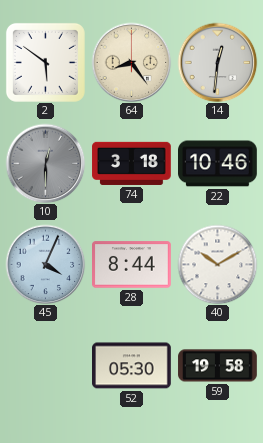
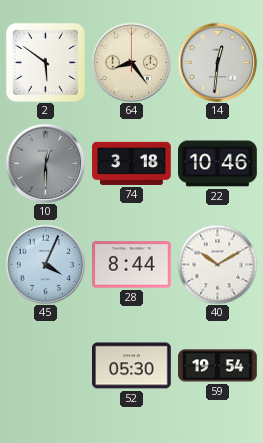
59: 19:58 -> 19:54
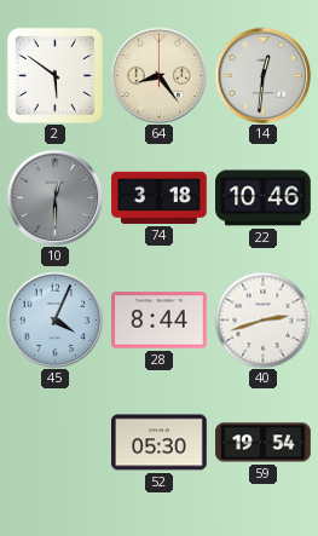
40: 10:10 -> 2:42
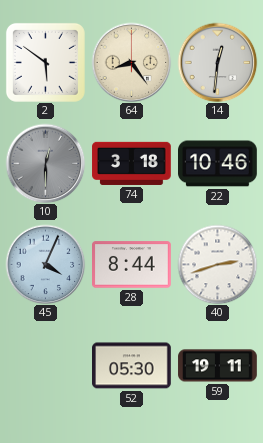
59: 19:54 -> 19:11
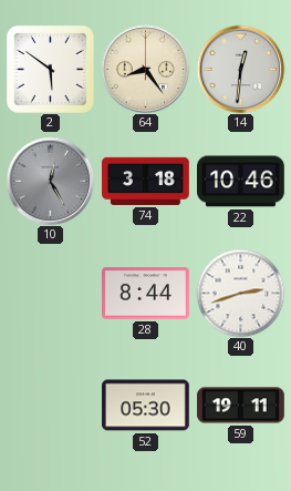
10: 12:30 -> 12:25
45: 4:04 -> none
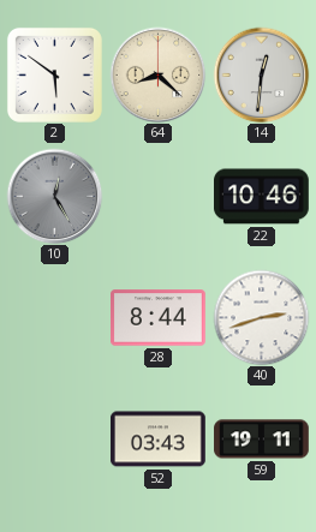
64: 8:24 -> 8:22
74: 3:18 -> none
52: 05:30 -> 03:43
